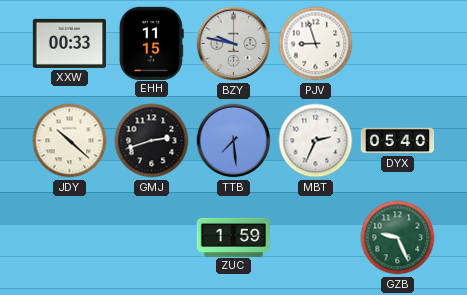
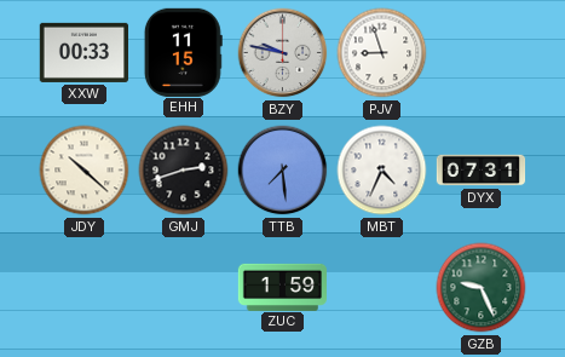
MBT: 2:34 -> 4:34
DYX: 05:40 -> 07:31
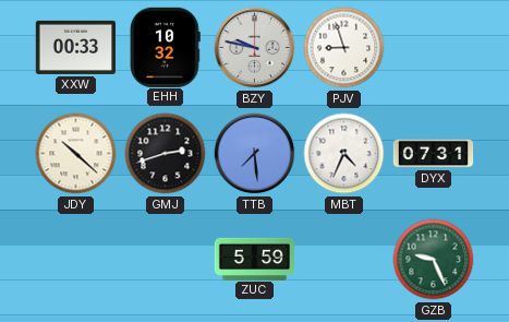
EHH: 11:15 -> 10:32
ZUC: 1:59 -> 5:59
